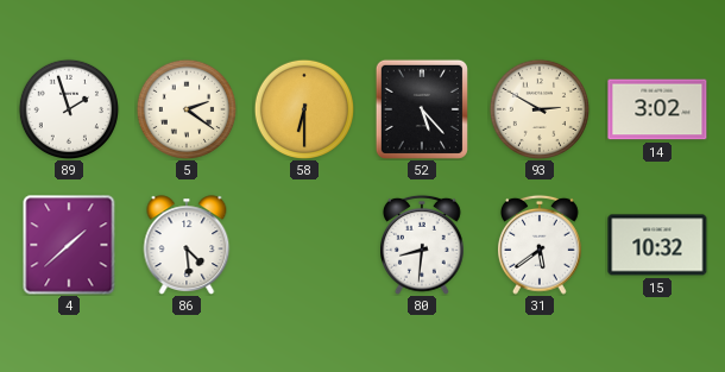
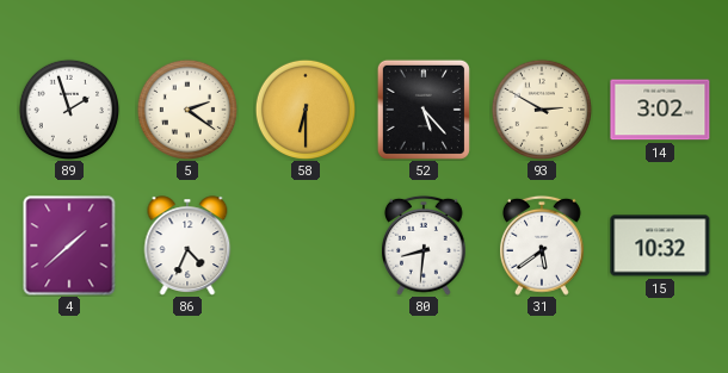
86: 4:29 -> 4:34
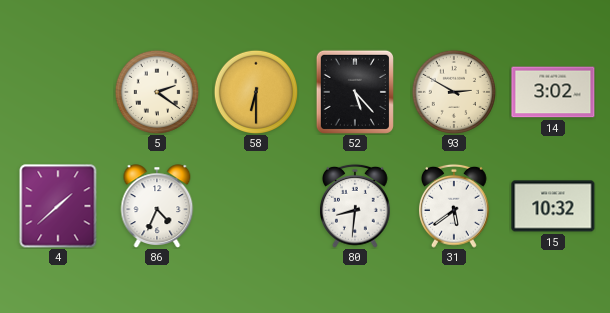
89: 1:57 -> none
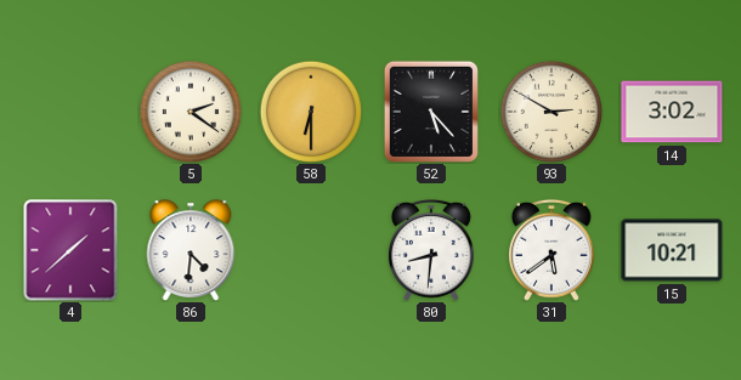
86: 4:34 -> 4:31
15: 10:32 -> 10:21
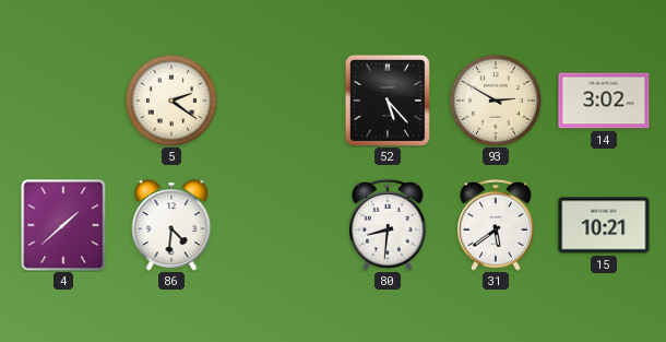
58: 6:30 -> none
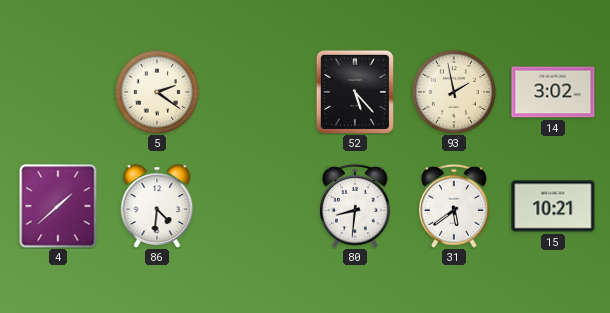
93: 2:50 -> 1:58
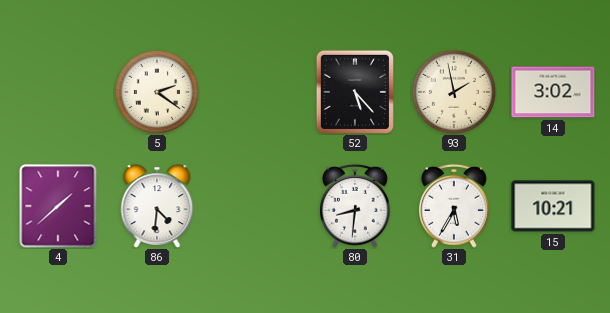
31: 5:39 -> 5:35
